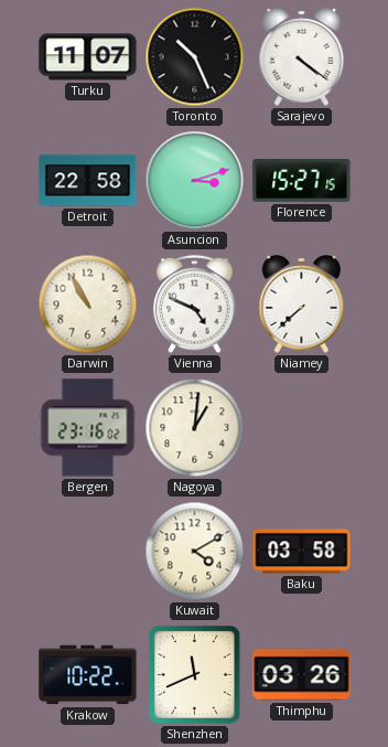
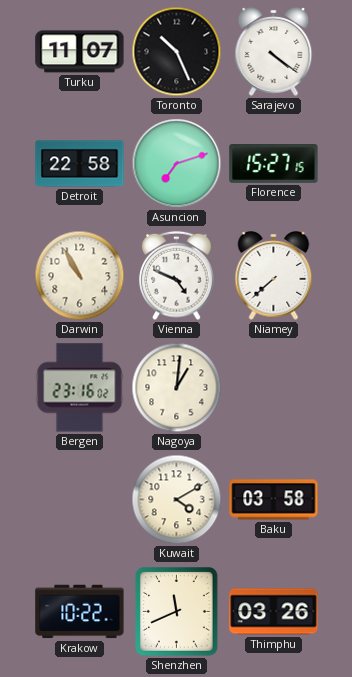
Asuncion: 3:12 -> 7:12
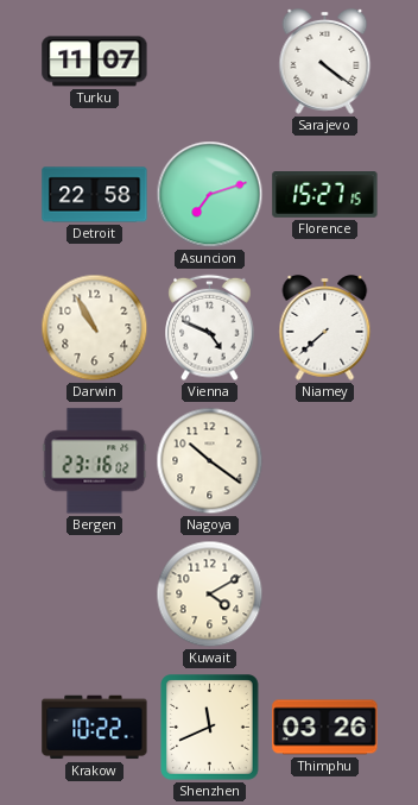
Toronto: 10:26 -> none
Nagoya: 1:01 -> 10:21
Baku: 03:58 -> none
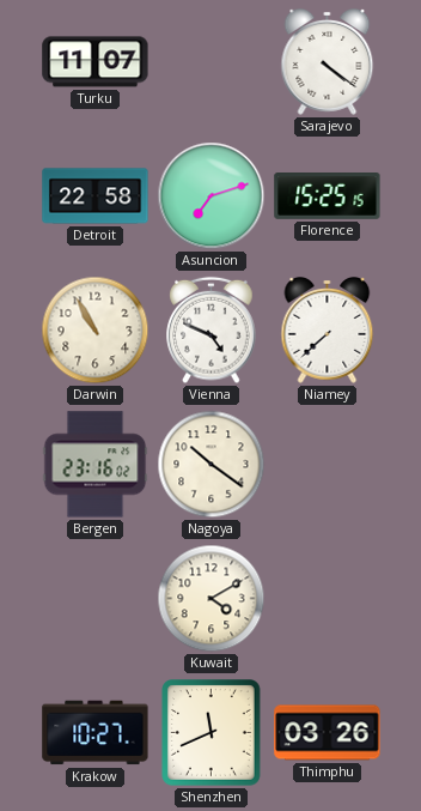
Florence: 15:27 -> 15:25
Krakow: 10:22 -> 10:27
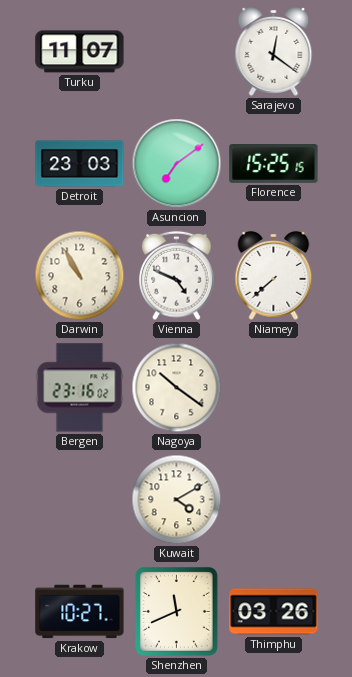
Sarajevo: 4:21 -> 12:21
Detroit: 22:58 -> 23:03
Asuncion: 7:12 -> 7:09
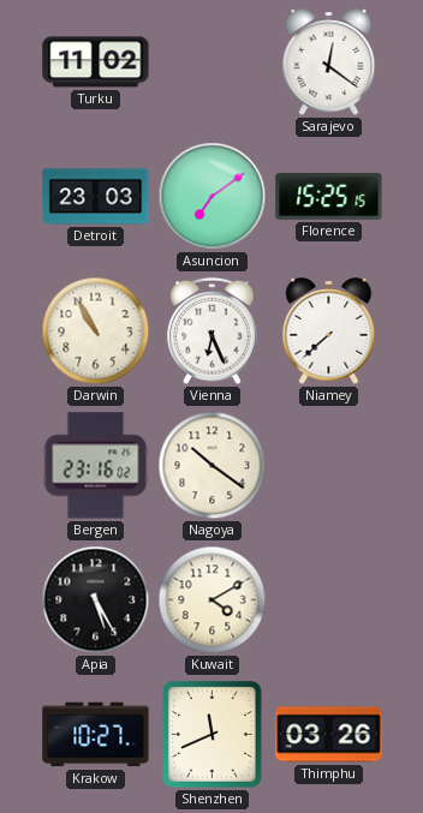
Turku: 11:07 -> 11:02
Vienna: 4:49 -> 6:26
Apia: none -> 5:25
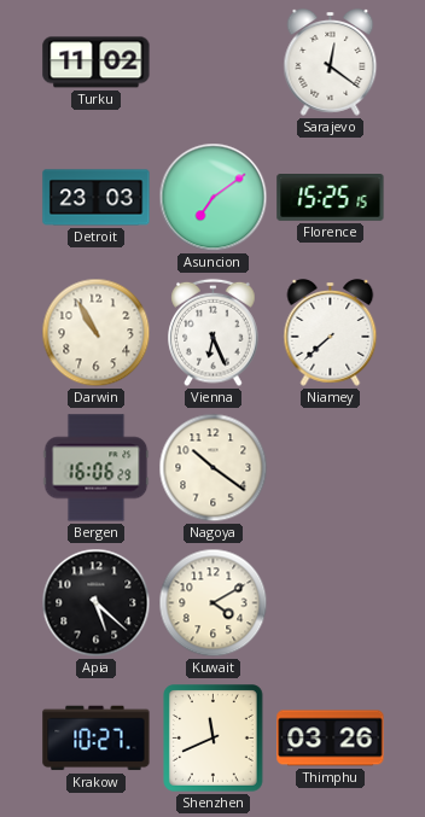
Bergen: 23:16 -> 16:06
Apia: 5:25 -> 5:22
